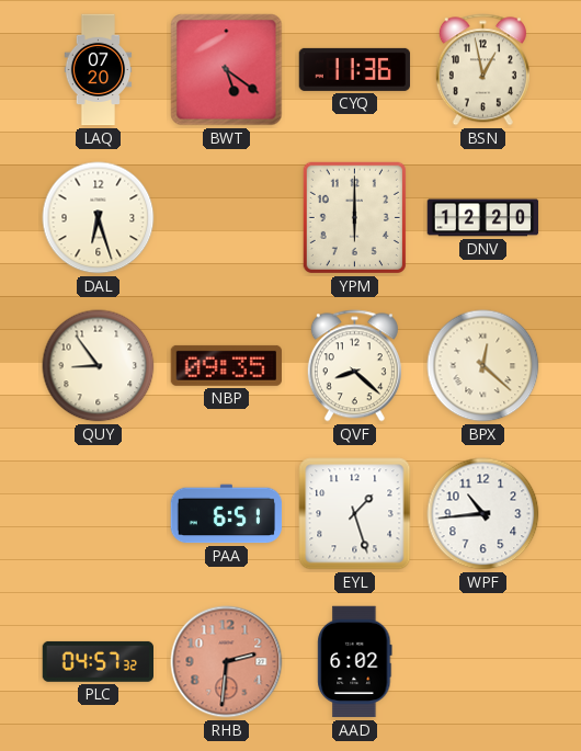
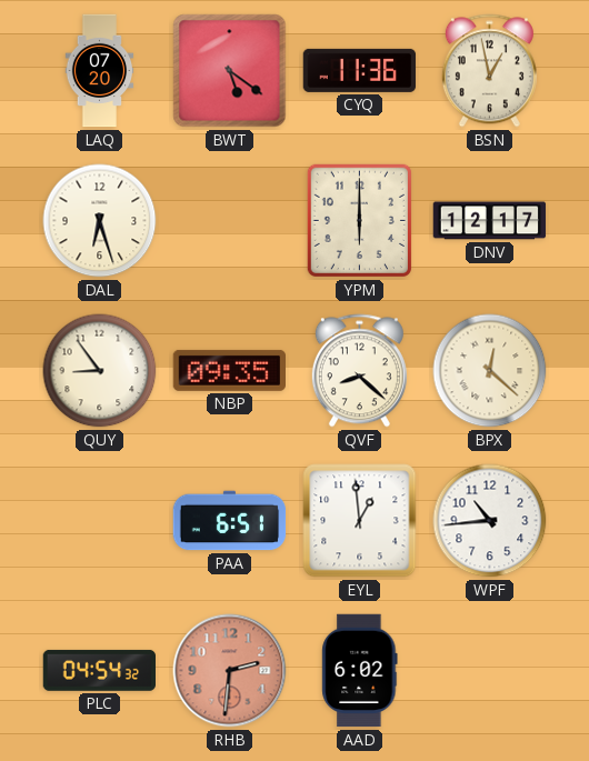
DNV: 12:20 -> 12:17
EYL: 1:27 -> 12:59
PLC: 04:57 -> 04:54
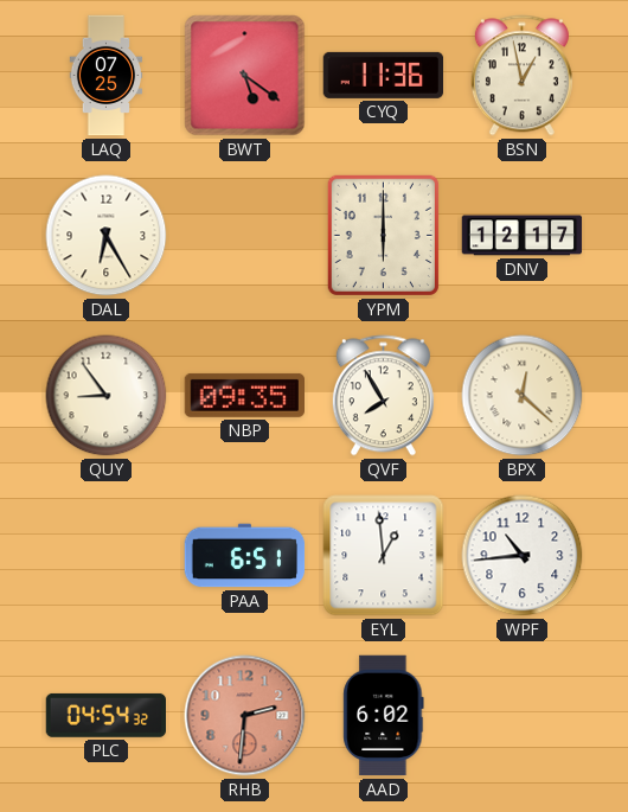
LAQ: 07:20 -> 07:25
DAL: 6:27 -> 6:25
QVF: 8:22 -> 7:55
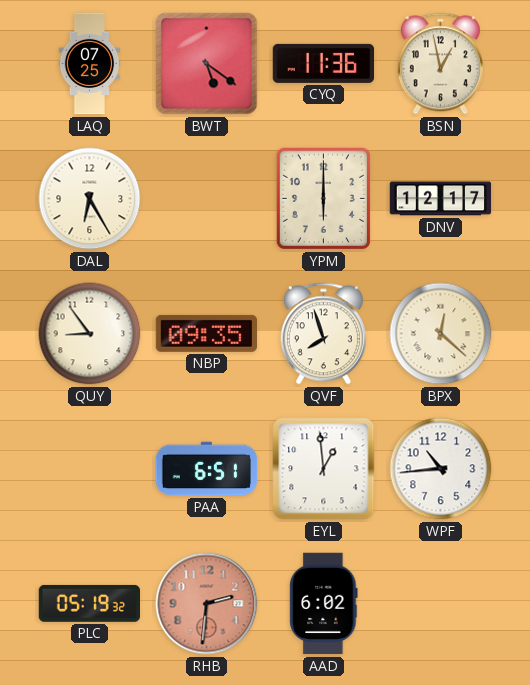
QVF: 7:55 -> 7:57
PLC: 04:54 -> 05:19
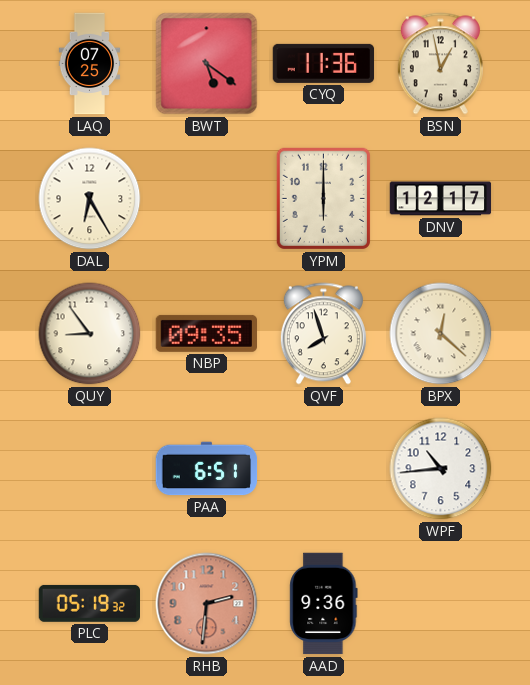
EYL: 12:59 -> none
AAD: 6:02 -> 9:36
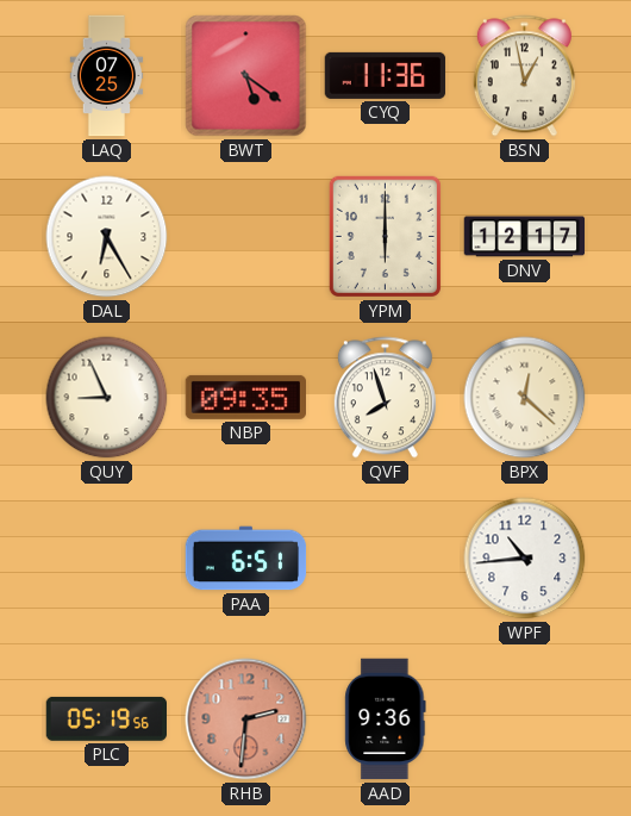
QUY: 8:54 -> 8:56
PLC: 05:19:32 -> 05:19:56
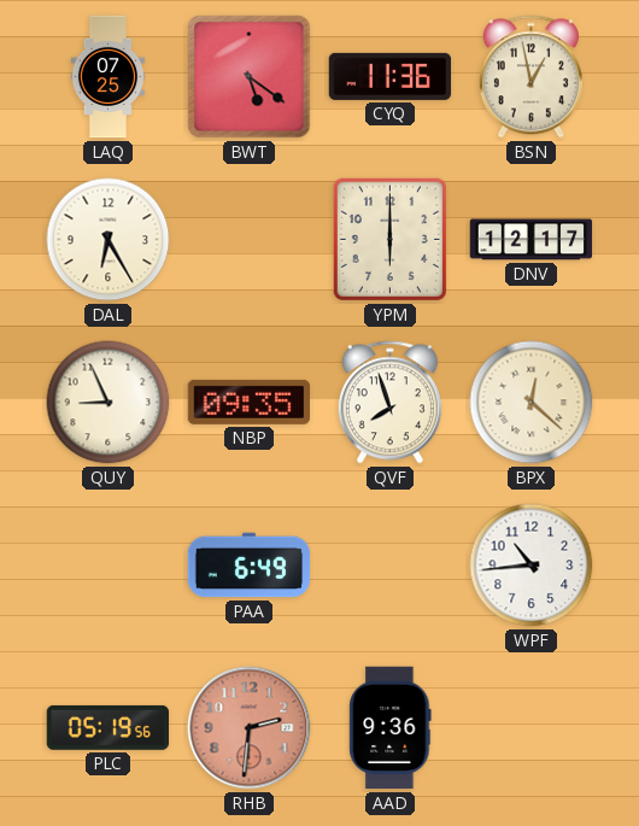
PAA: 6:51 -> 6:49
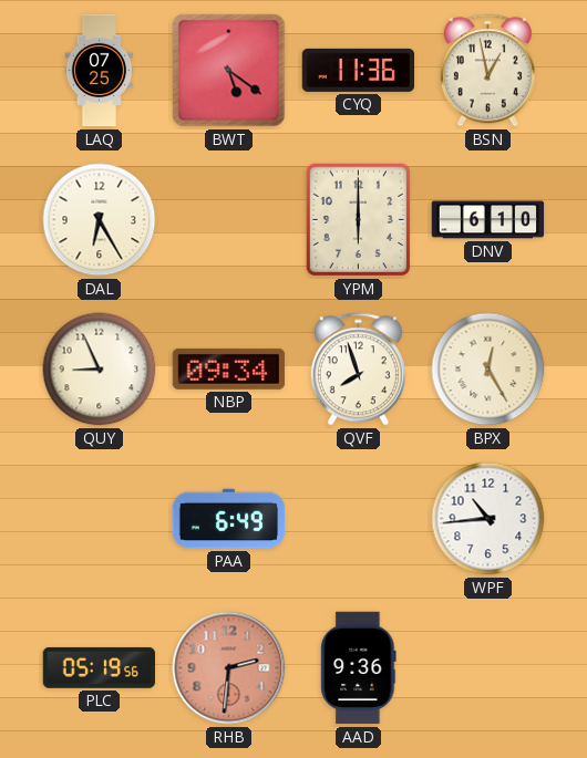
DNV: 12:17 -> 6:10
NBP: 09:35 -> 09:34
BPX: 12:22 -> 12:25
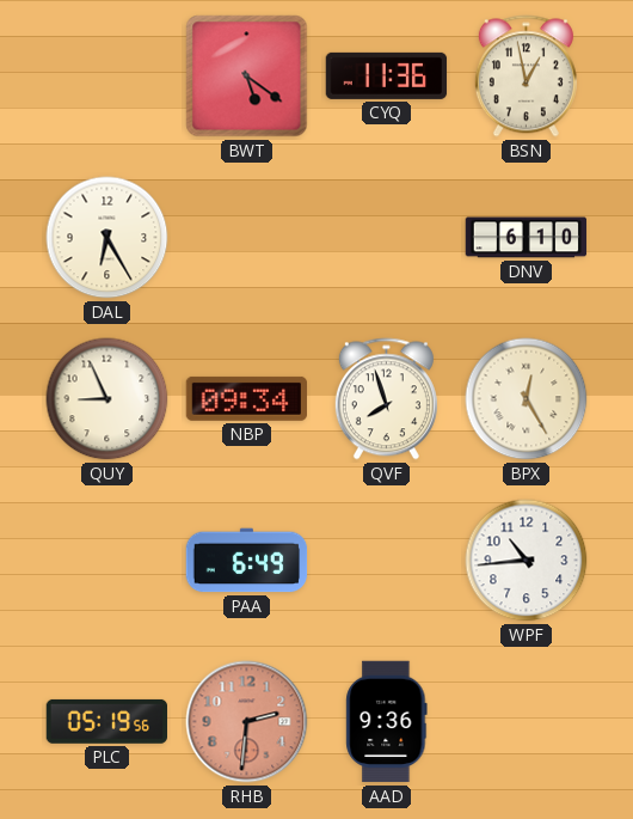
LAQ: 07:25 -> none
YPM: 6:00 -> none
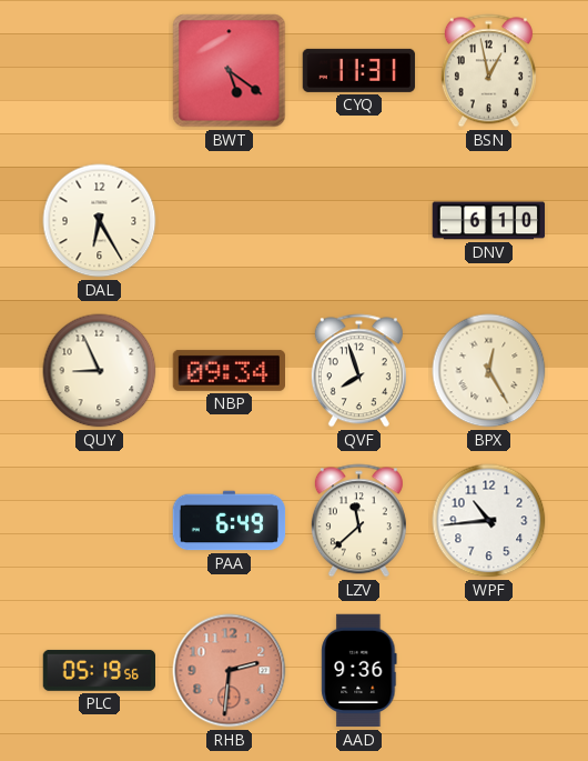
CYQ: 11:36 -> 11:31
LZV: none -> 11:38
